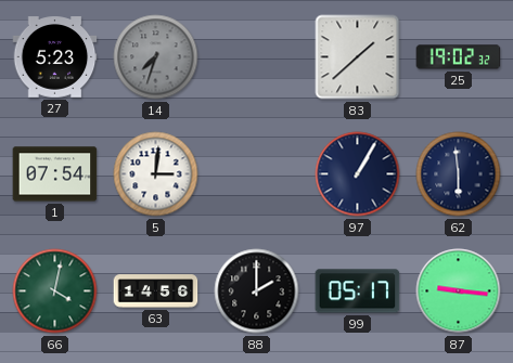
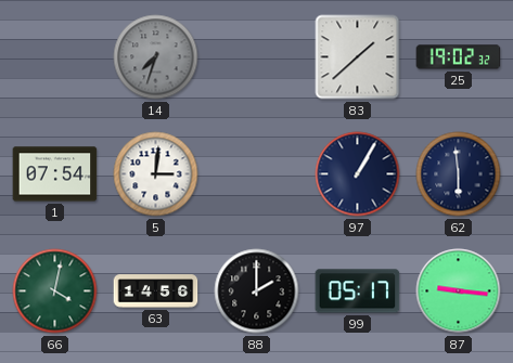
27: 5:23 -> none
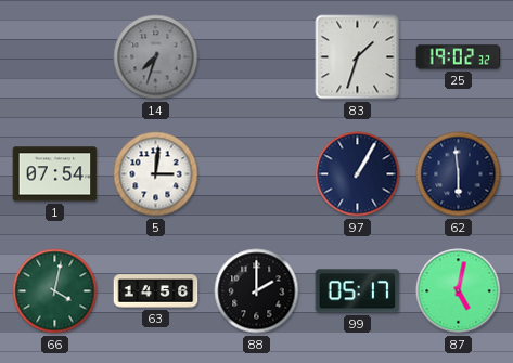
83: 1:38 -> 1:33
87: 9:16 -> 5:02
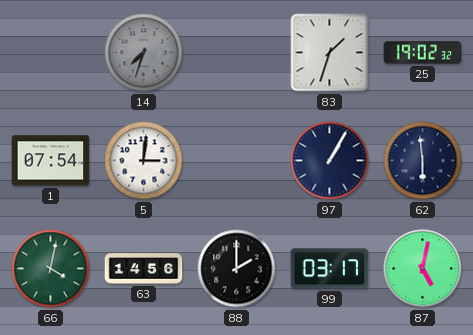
99: 05:17 -> 03:17
